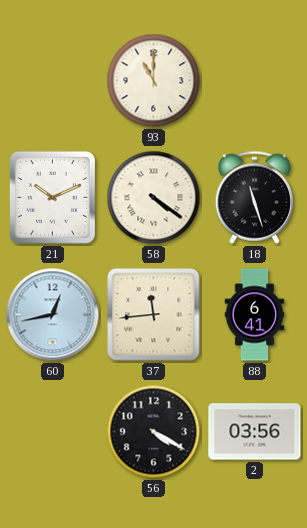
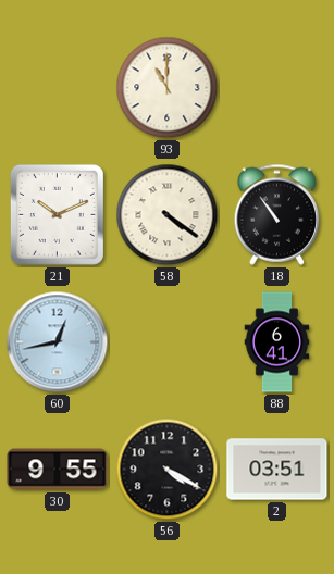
18: 11:27 -> 10:54
37: 11:44 -> none
30: none -> 9:55
2: 03:56 -> 03:51
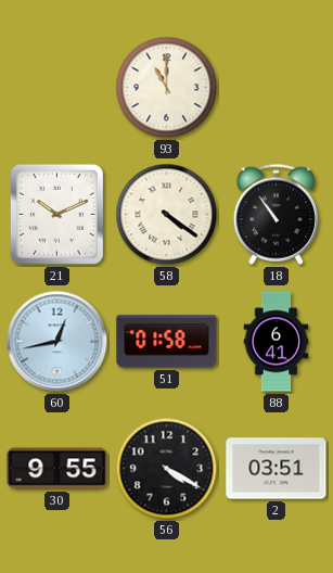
51: none -> 01:58
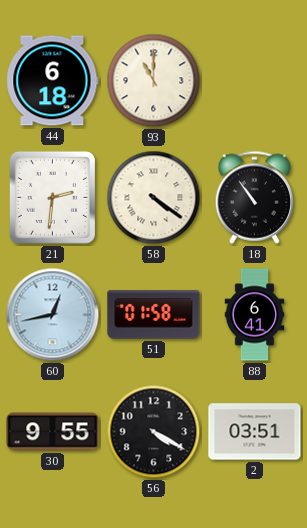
44: none -> 6:18
21: 10:11 -> 2:31
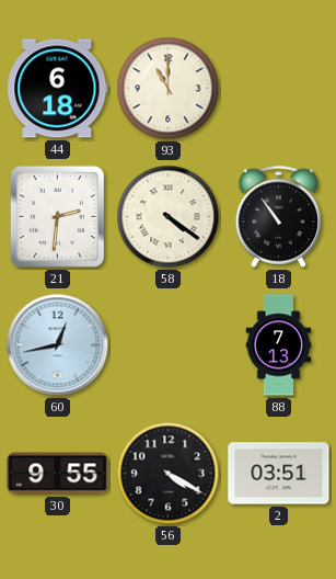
51: 01:58 -> none
88: 6:41 -> 7:13
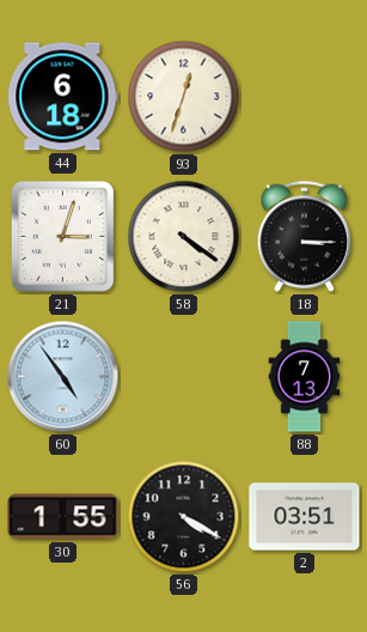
93: 11:00 -> 12:33
21: 2:31 -> 3:03
18: 10:54 -> 3:15
60: 12:43 -> 4:54
30: 9:55 -> 1:55
